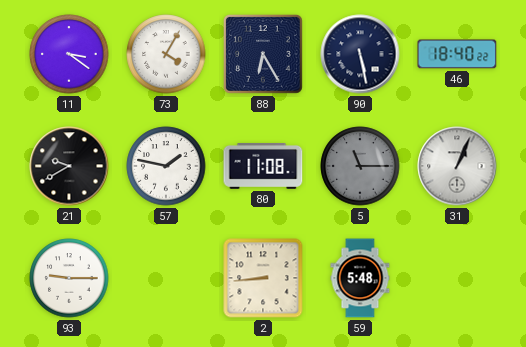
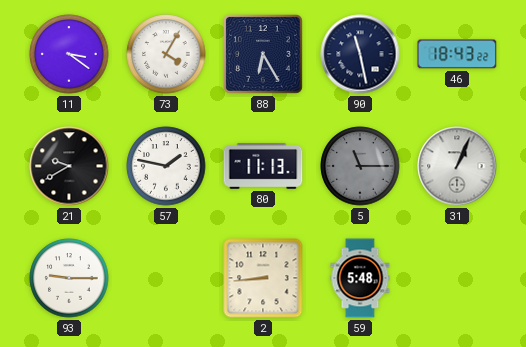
90: 5:28 -> 11:28
46: 18:40 -> 18:43
80: 11:08 -> 11:13
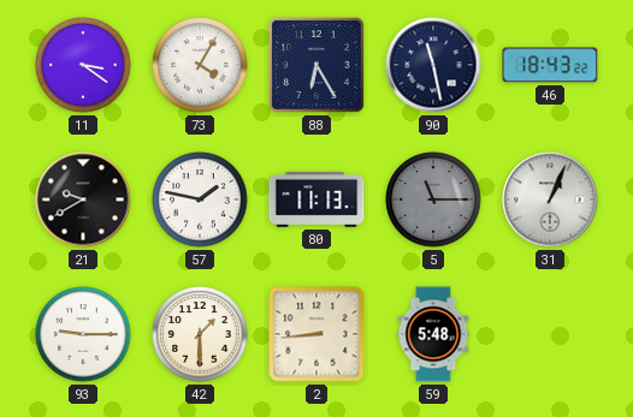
42: none -> 1:30
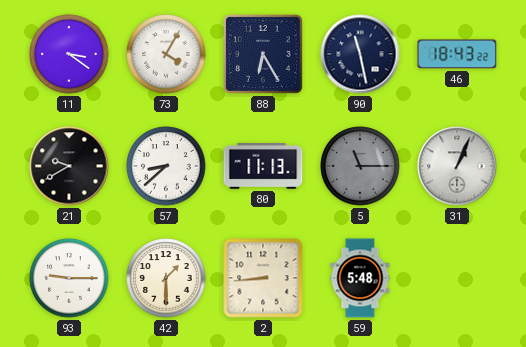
57: 1:47 -> 8:38
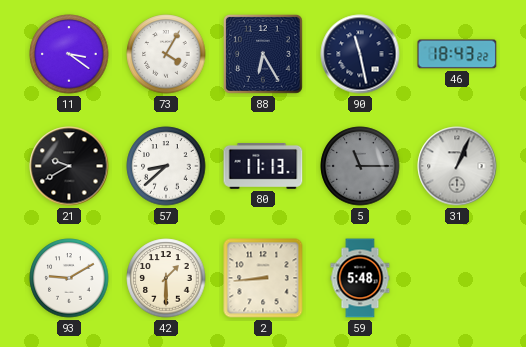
93: 9:15 -> 9:10
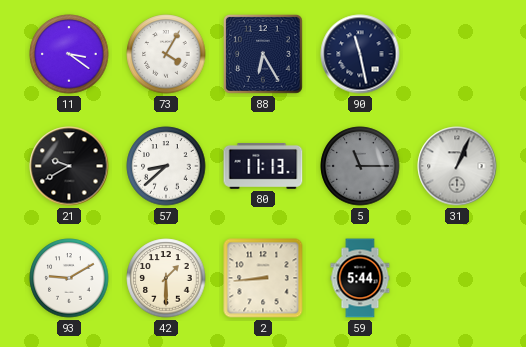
46: 18:43 -> none
59: 5:48 -> 5:44
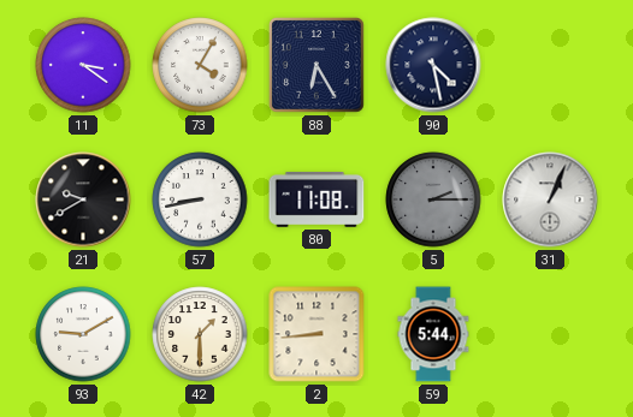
90: 11:28 -> 4:28
57: 8:38 -> 8:43
80: 11:13 -> 11:08
5: 11:15 -> 2:15
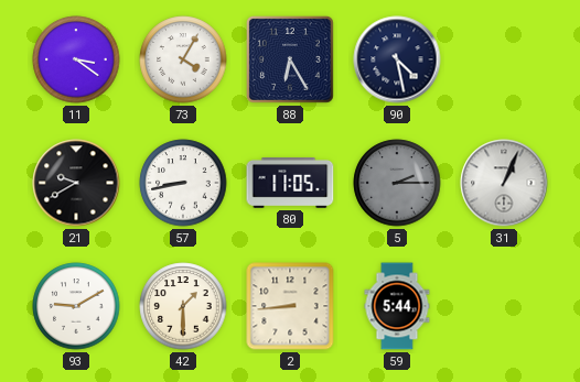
80: 11:08 -> 11:05
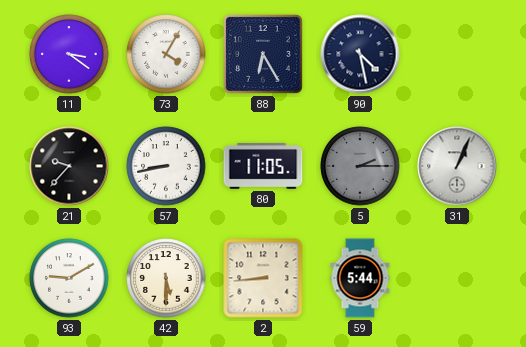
21: 9:40 -> 9:37
42: 1:30 -> 5:30
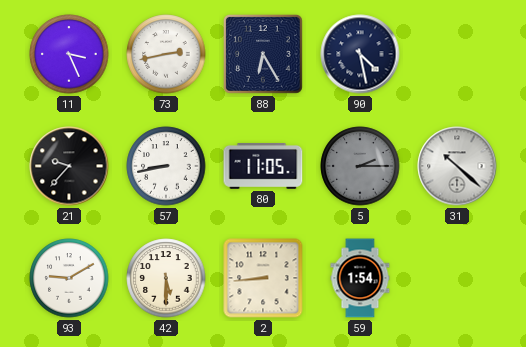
11: 3:21 -> 3:26
73: 4:05 -> 2:43
31: 1:04 -> 10:22
59: 5:44 -> 1:54
